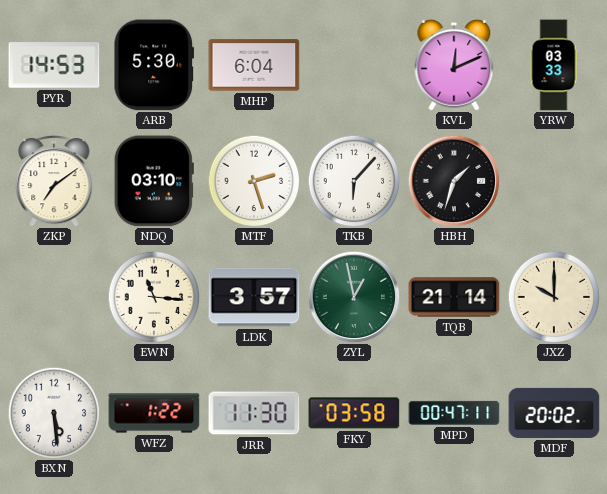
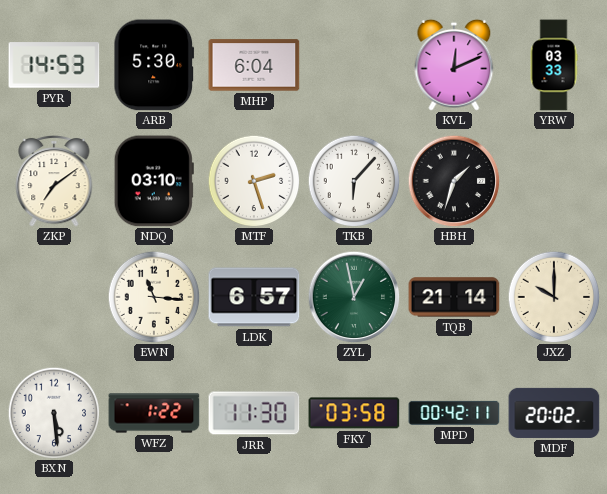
LDK: 3:57 -> 6:57
MPD: 00:47 -> 00:42
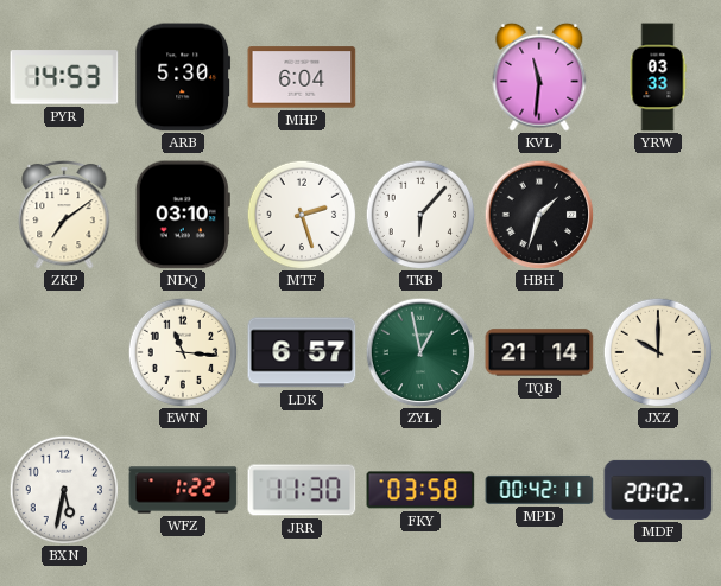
KVL: 12:11 -> 11:31
BXN: 5:29 -> 5:32
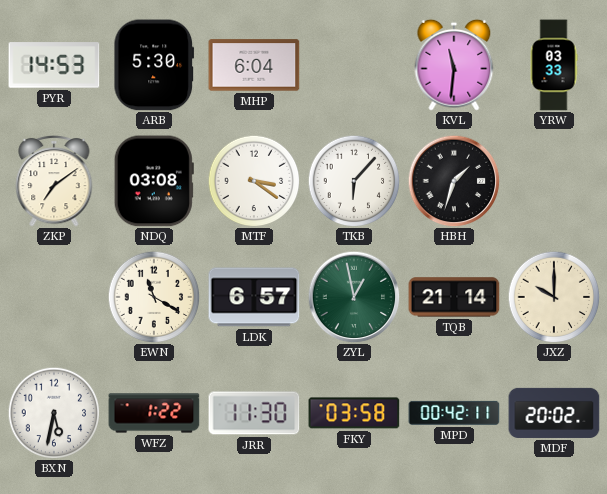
NDQ: 03:10 -> 03:08
MTF: 2:27 -> 3:21
EWN: 11:16 -> 11:20
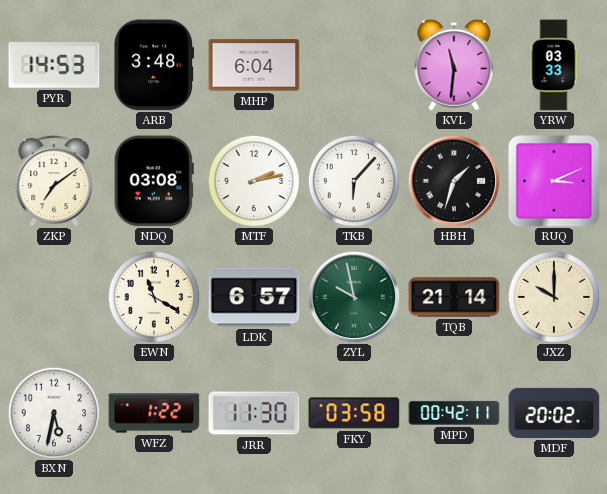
ARB: 5:30 -> 3:48
MTF: 3:21 -> 2:13
RUQ: none -> 3:11
ZYL: 12:58 -> 9:58
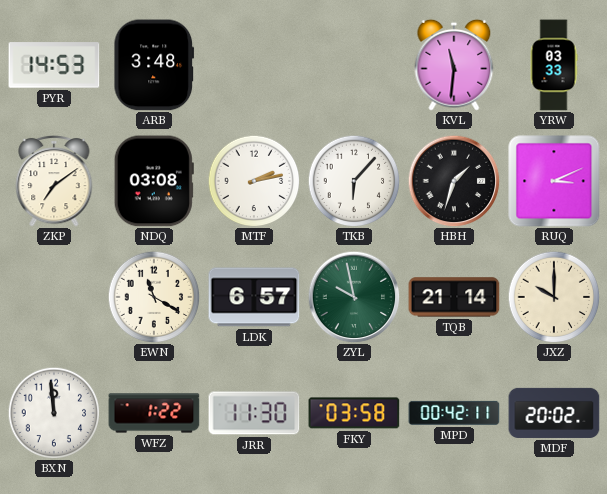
MHP: 6:04 -> none
BXN: 5:32 -> 11:59
